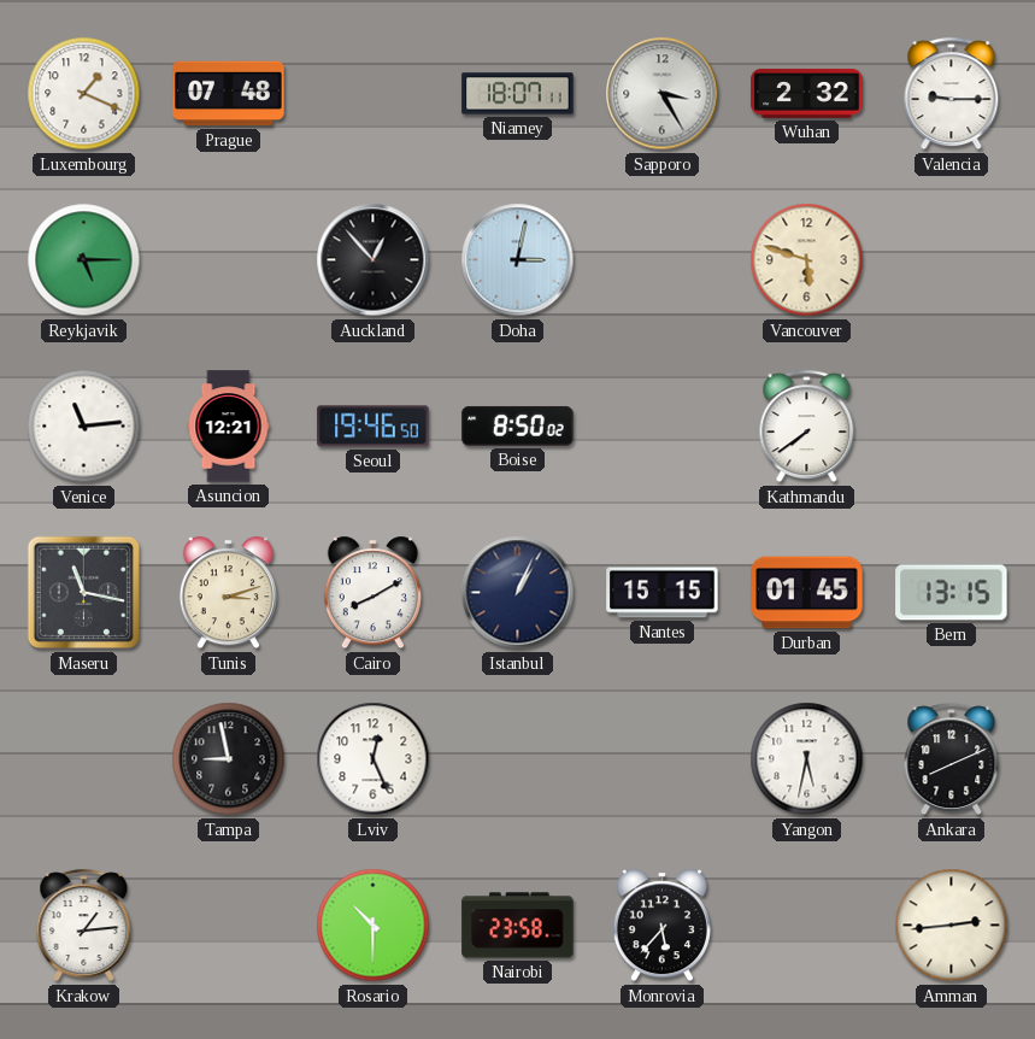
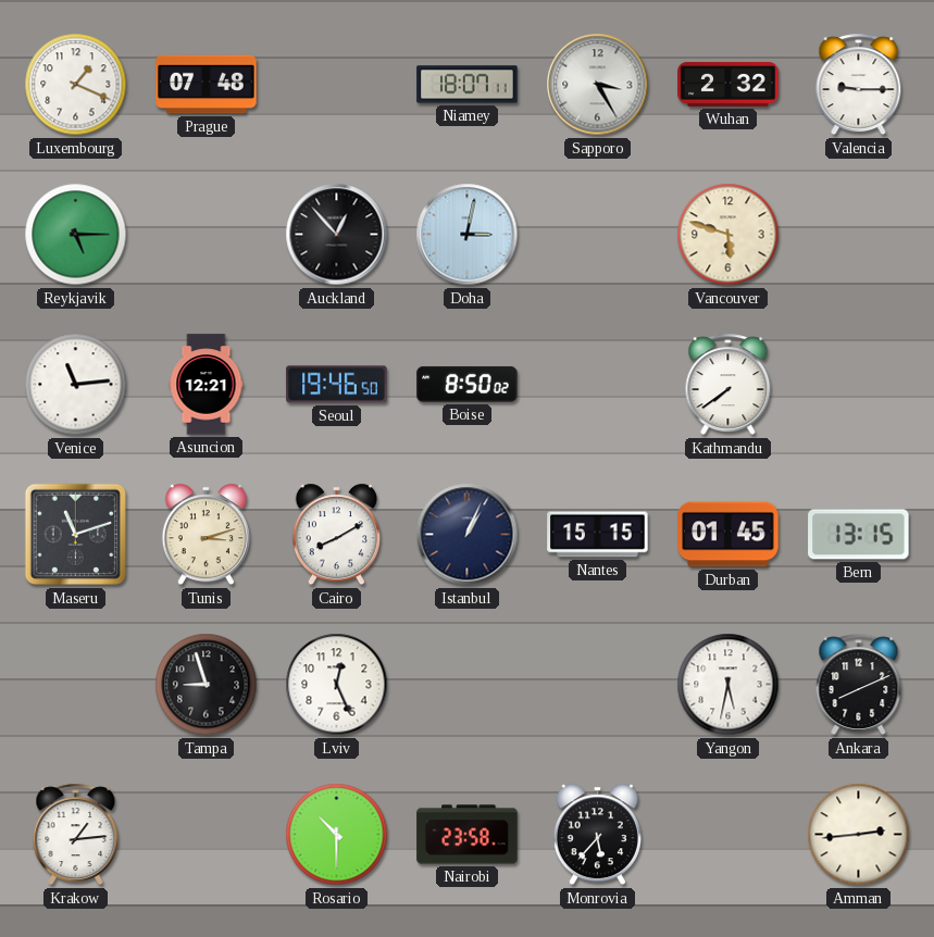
Maseru: 11:17 -> 11:12
Tampa: 8:58 -> 8:57
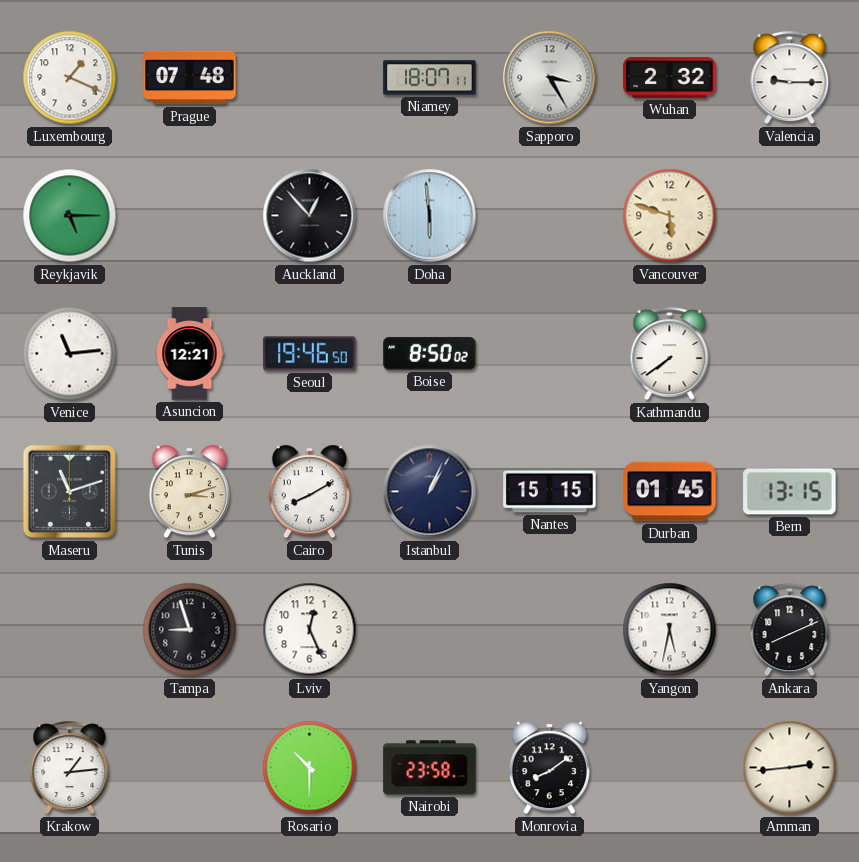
Doha: 3:02 -> 5:59
Monrovia: 5:37 -> 8:09
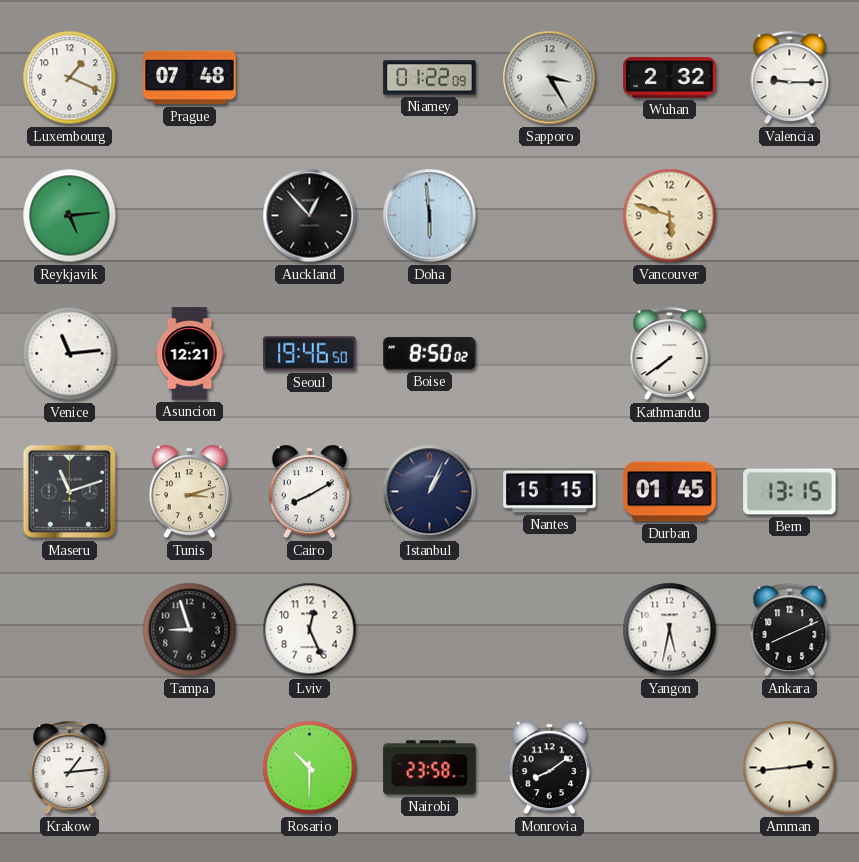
Niamey: 18:07 -> 01:22
Reykjavik: 5:15 -> 5:14
